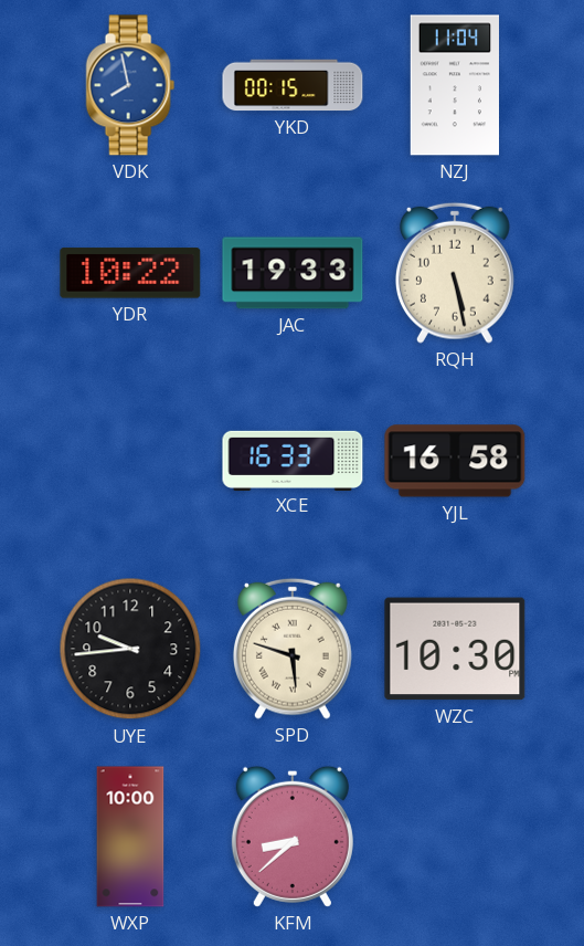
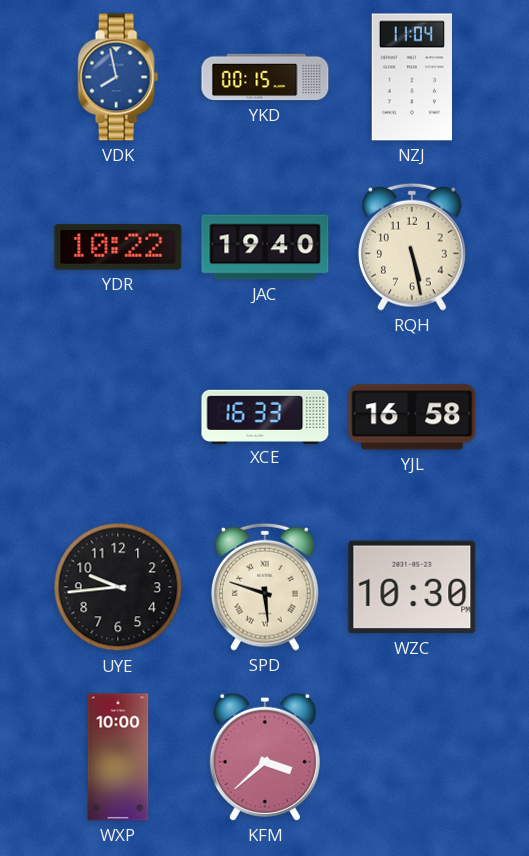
JAC: 19:33 -> 19:40
KFM: 8:38 -> 3:38
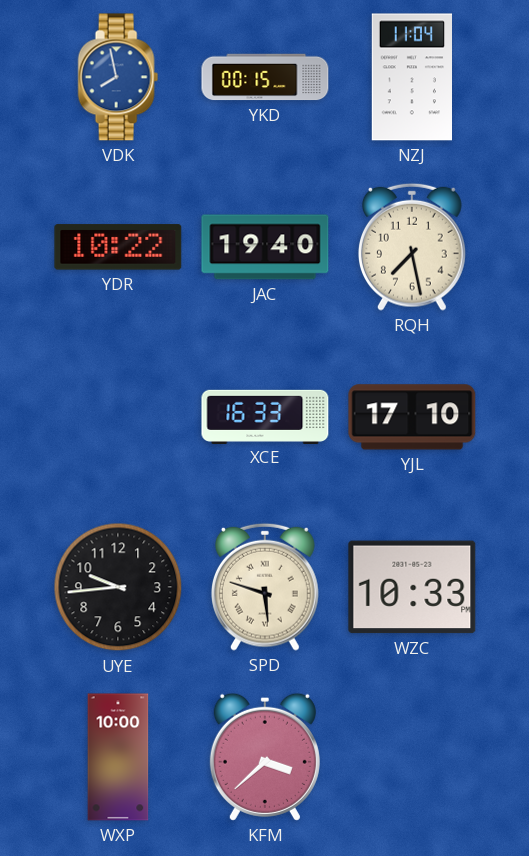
RQH: 5:28 -> 7:28
YJL: 16:58 -> 17:10
WZC: 10:30 -> 10:33
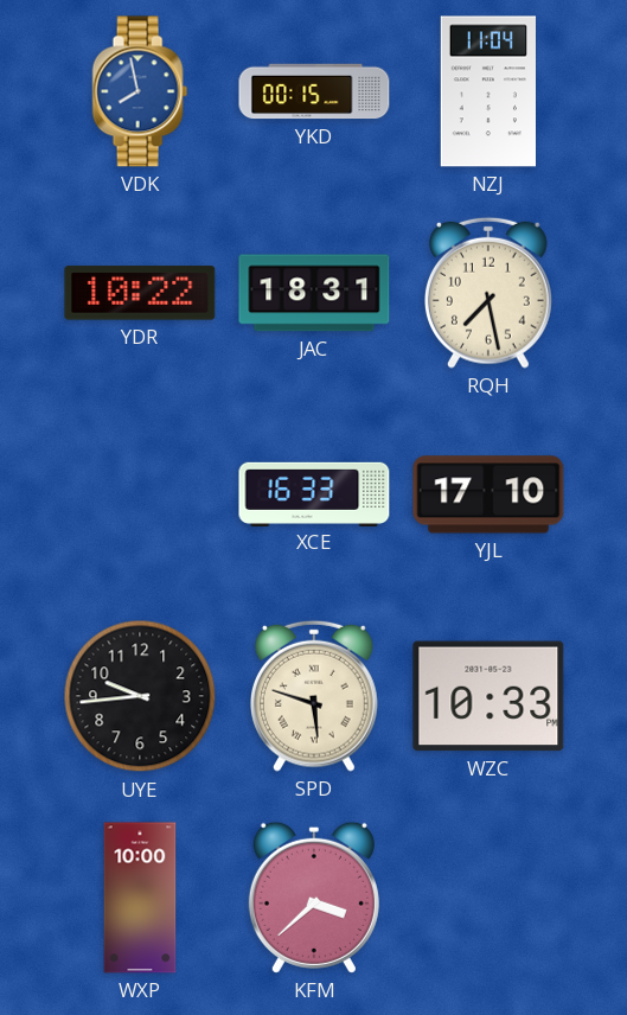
JAC: 19:40 -> 18:31
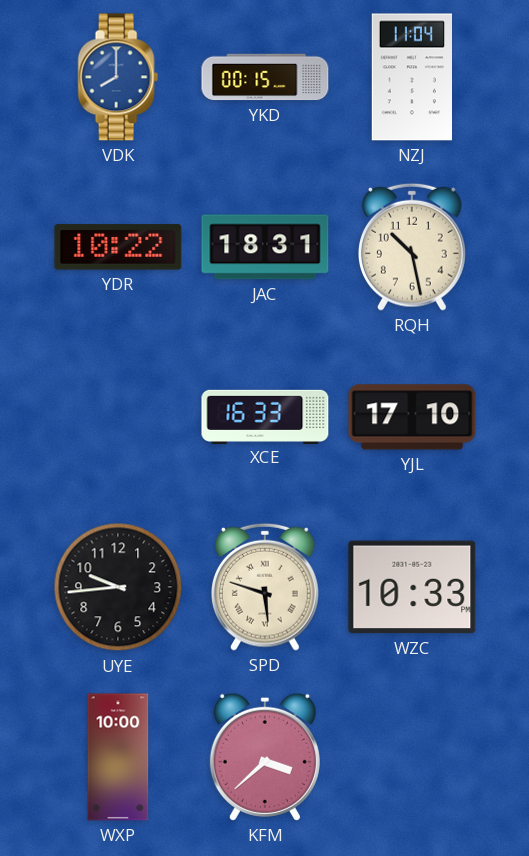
VDK: 7:58 -> 8:00
RQH: 7:28 -> 10:28
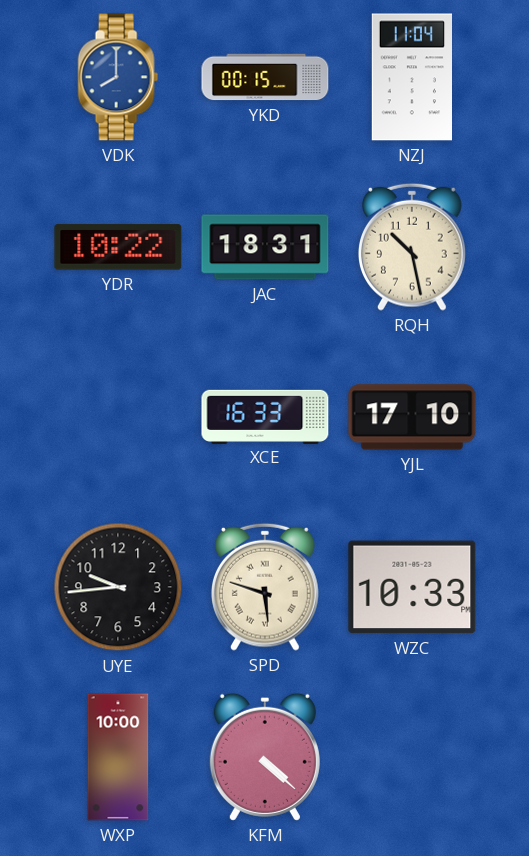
KFM: 3:38 -> 4:22
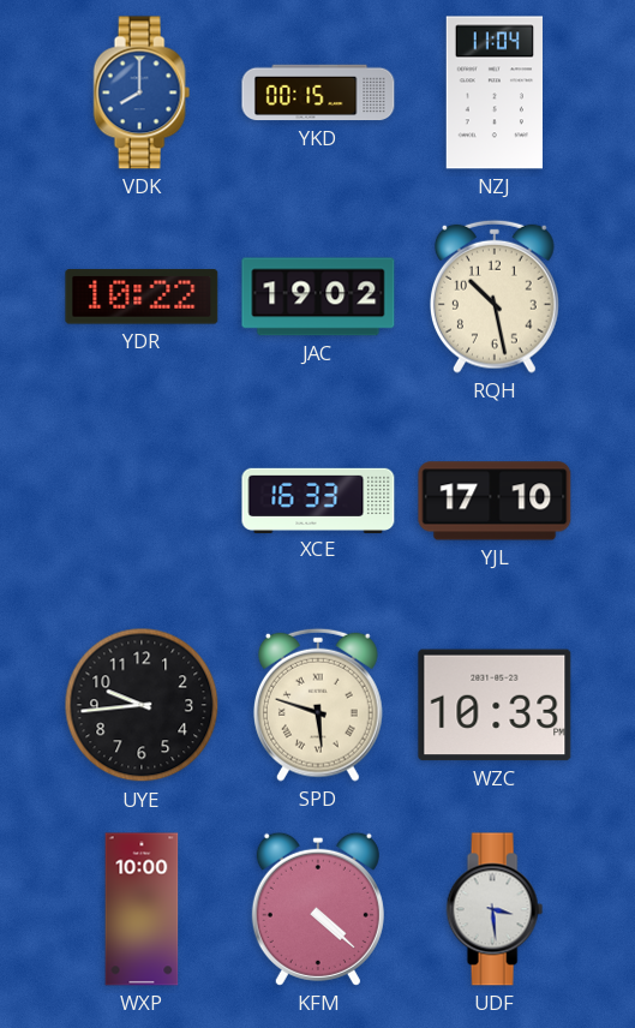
JAC: 18:31 -> 19:02
UDF: none -> 3:29
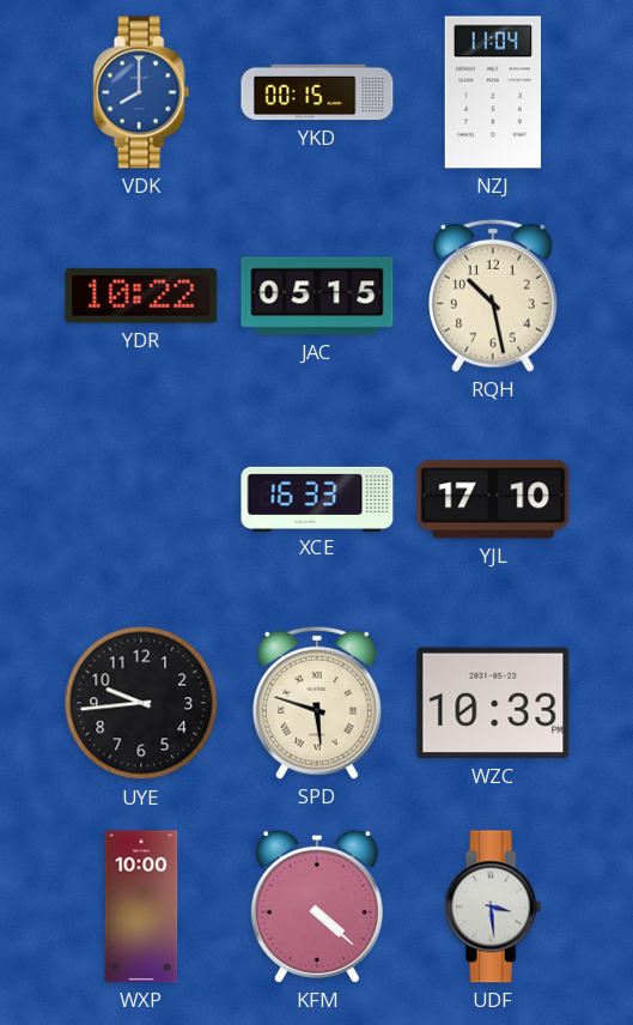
JAC: 19:02 -> 05:15
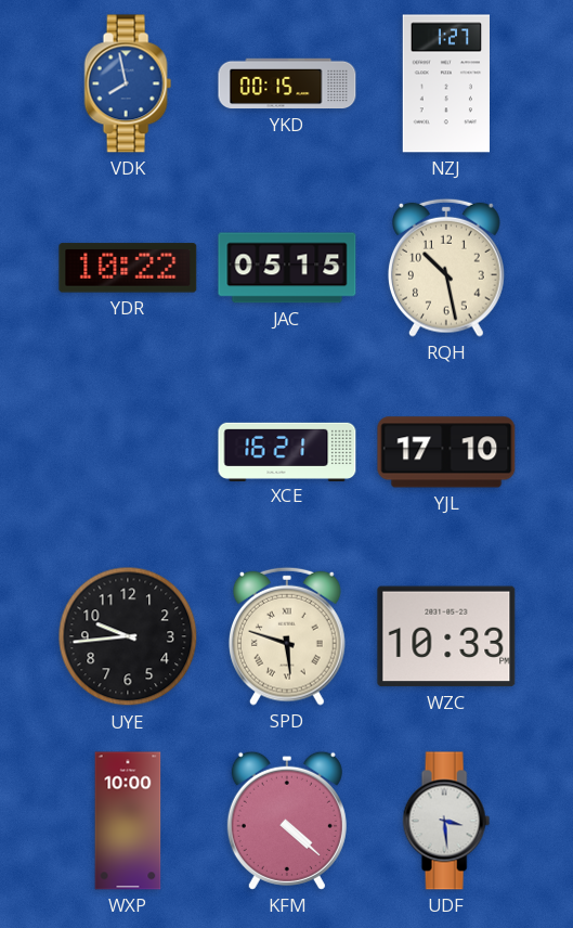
VDK: 8:00 -> 7:58
NZJ: 11:04 -> 1:27
XCE: 16:33 -> 16:21
